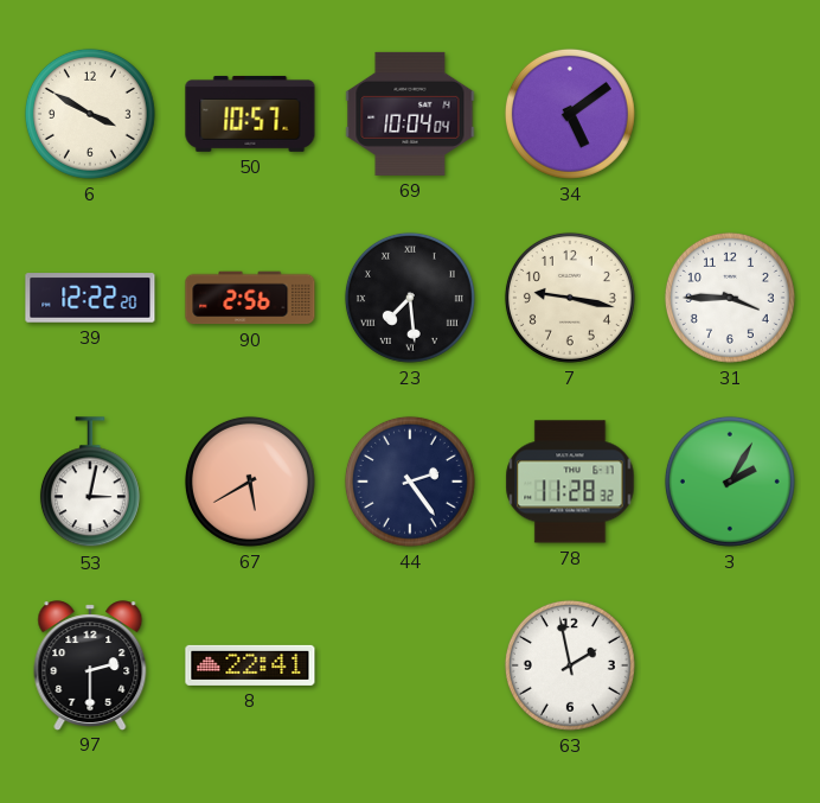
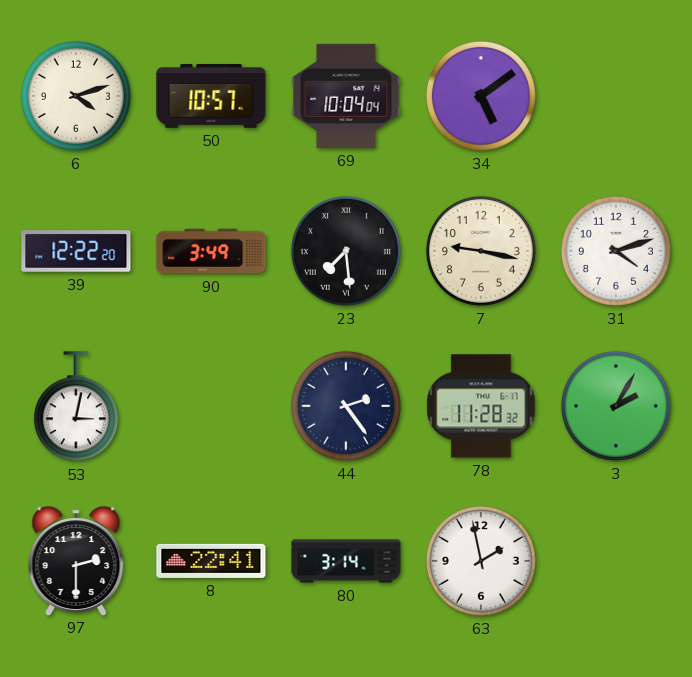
6: 3:50 -> 4:12
90: 2:56 -> 3:49
31: 3:45 -> 4:12
67: 5:40 -> none
80: none -> 3:14
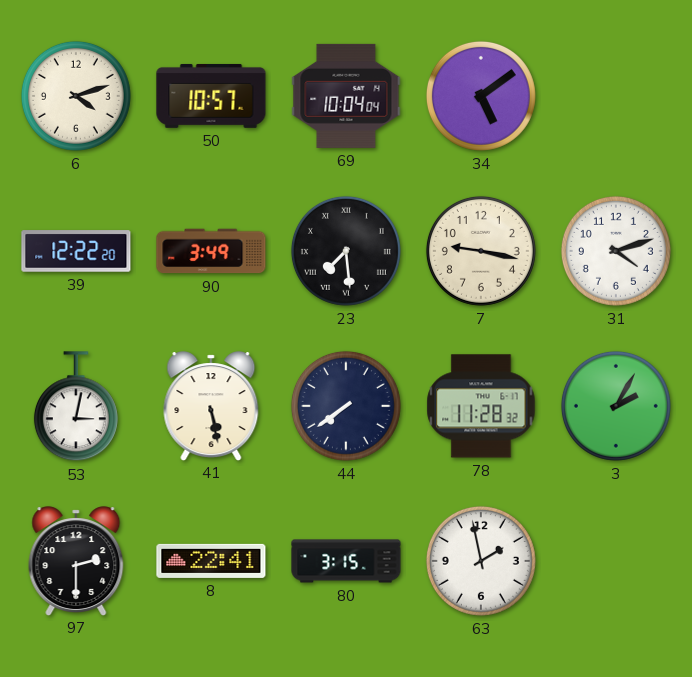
41: none -> 5:28
44: 2:24 -> 7:39
80: 3:14 -> 3:15
